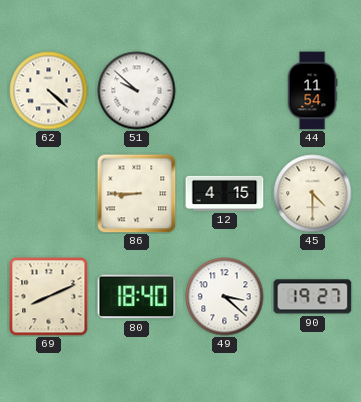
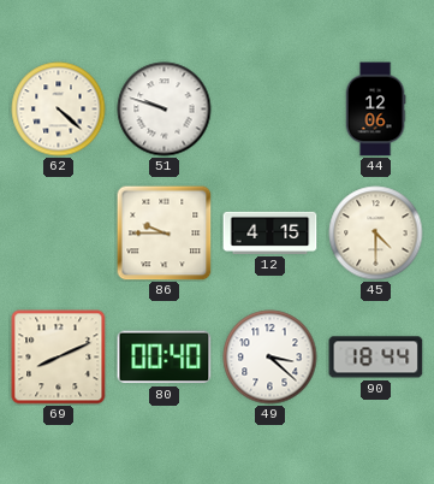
51: 9:52 -> 9:48
44: 11:54 -> 12:06
86: 8:45 -> 9:45
80: 18:40 -> 00:40
90: 19:27 -> 18:44
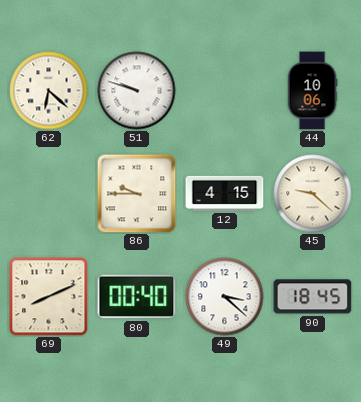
62: 4:22 -> 6:22
44: 12:06 -> 10:06
45: 4:30 -> 9:22
90: 18:44 -> 18:45
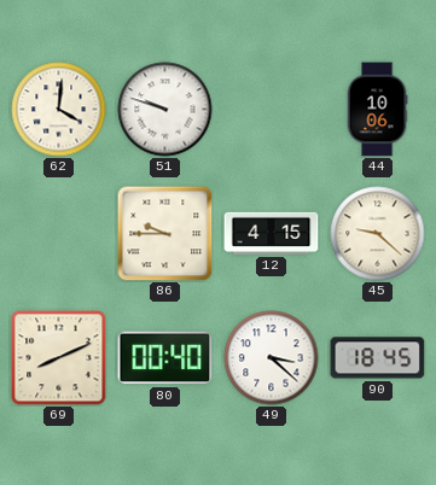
62: 6:22 -> 4:01
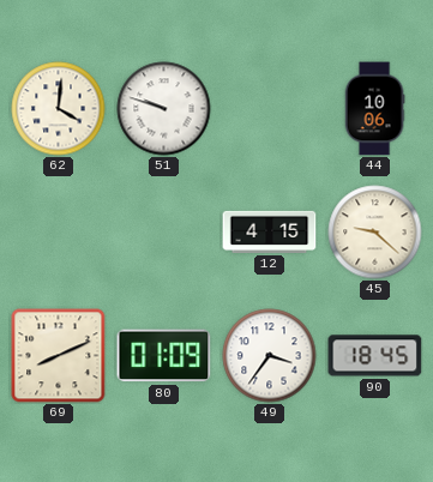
86: 9:45 -> none
80: 00:40 -> 01:09
49: 3:22 -> 3:36
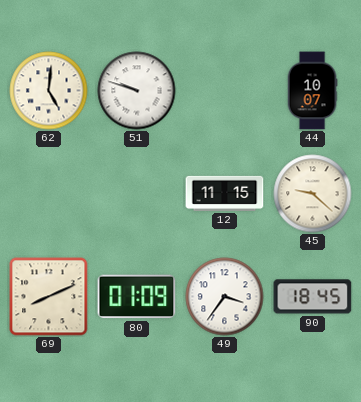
62: 4:01 -> 5:01
44: 10:06 -> 10:07
12: 4:15 -> 11:15
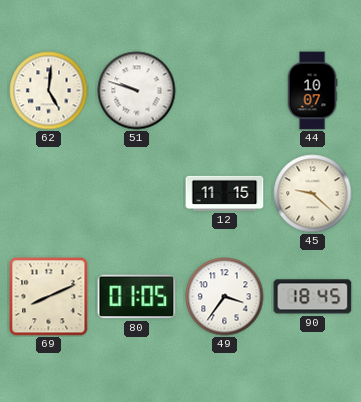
80: 01:09 -> 01:05
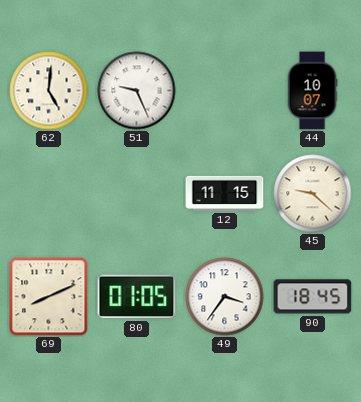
51: 9:48 -> 9:26
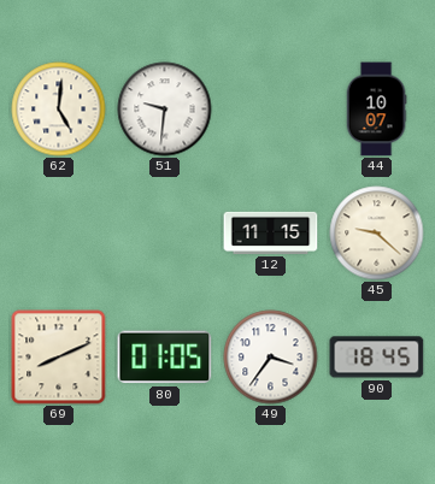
51: 9:26 -> 9:31
